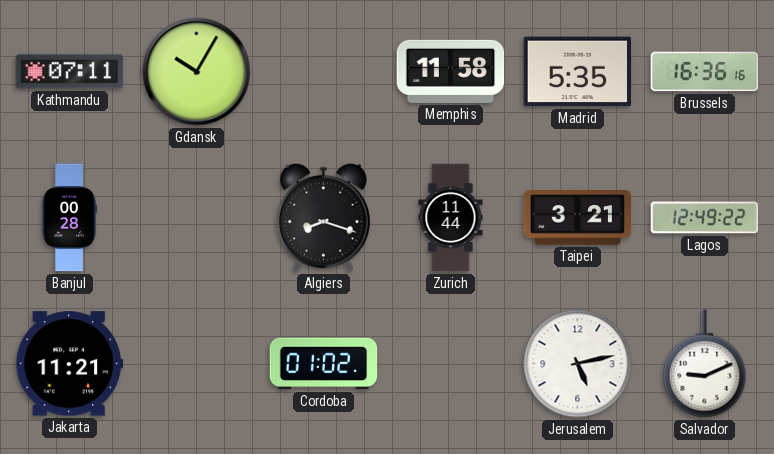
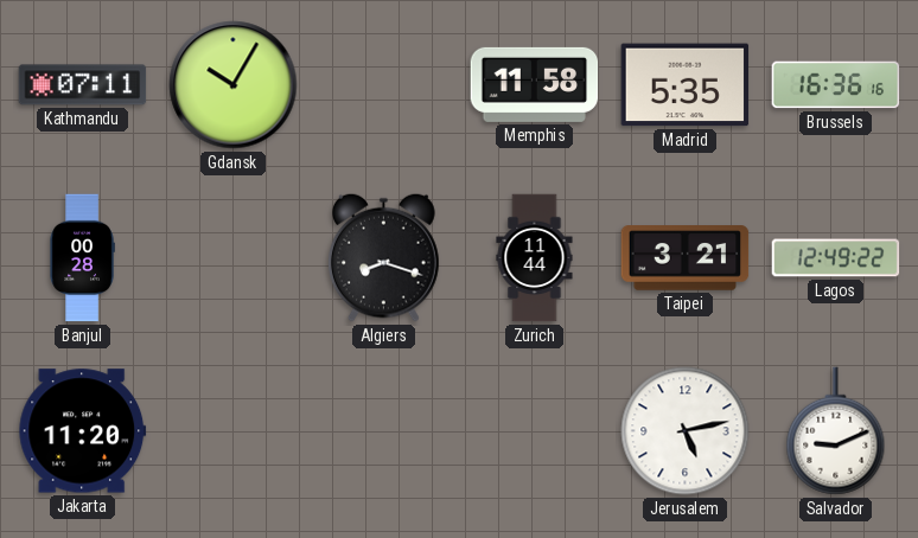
Jakarta: 11:21 -> 11:20
Cordoba: 01:02 -> none
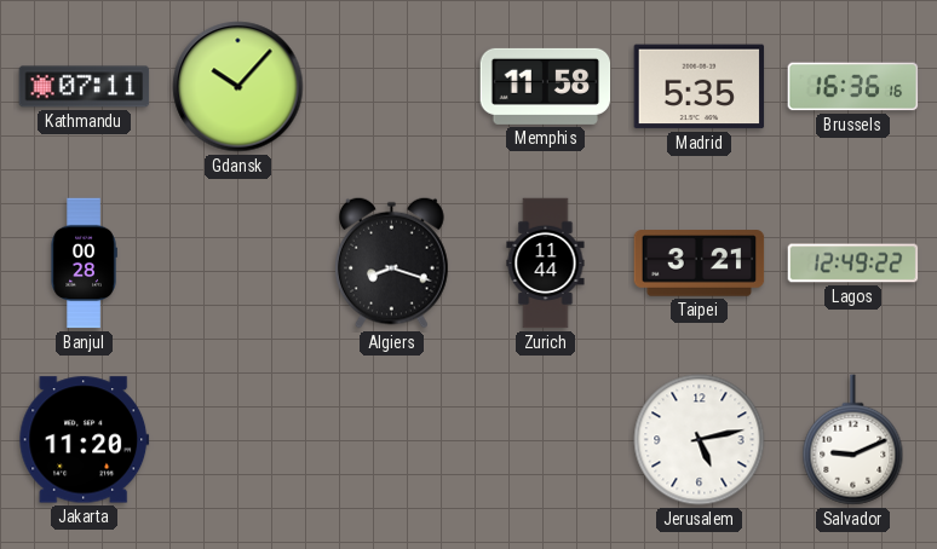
Gdansk: 10:05 -> 10:07
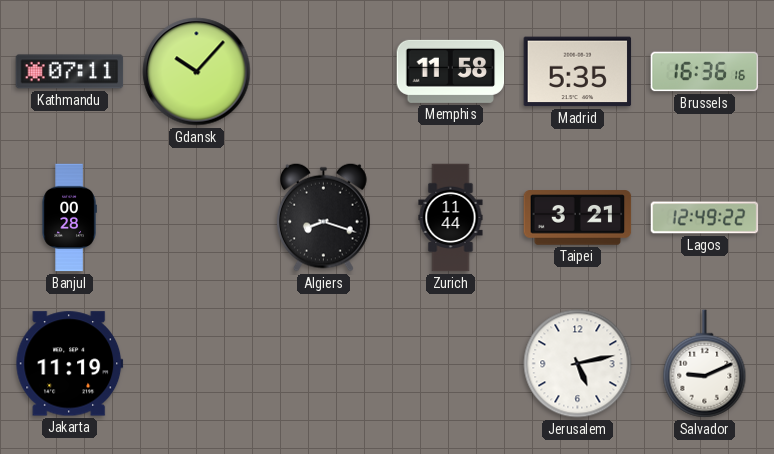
Jakarta: 11:20 -> 11:19
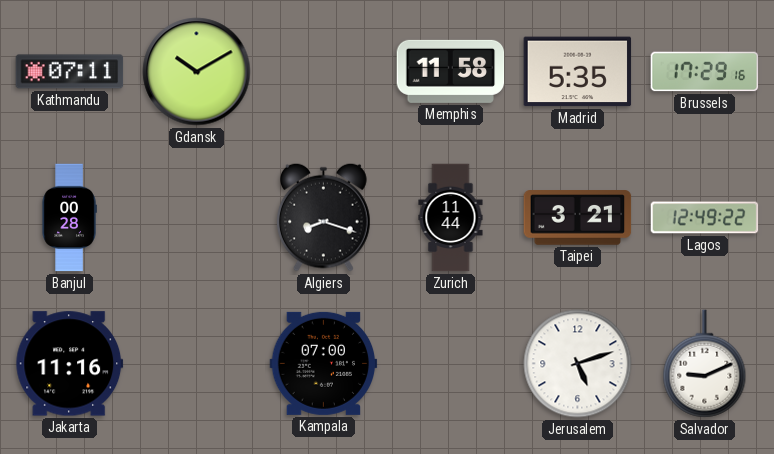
Gdansk: 10:07 -> 10:10
Brussels: 16:36 -> 17:29
Jakarta: 11:19 -> 11:16
Kampala: none -> 07:00
Jerusalem: 5:13 -> 5:12
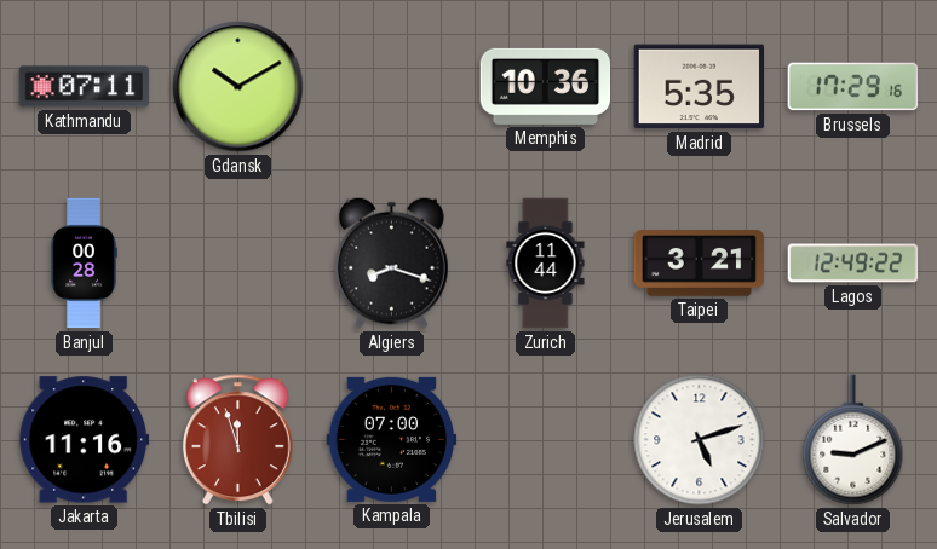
Memphis: 11:58 -> 10:36
Tbilisi: none -> 11:57
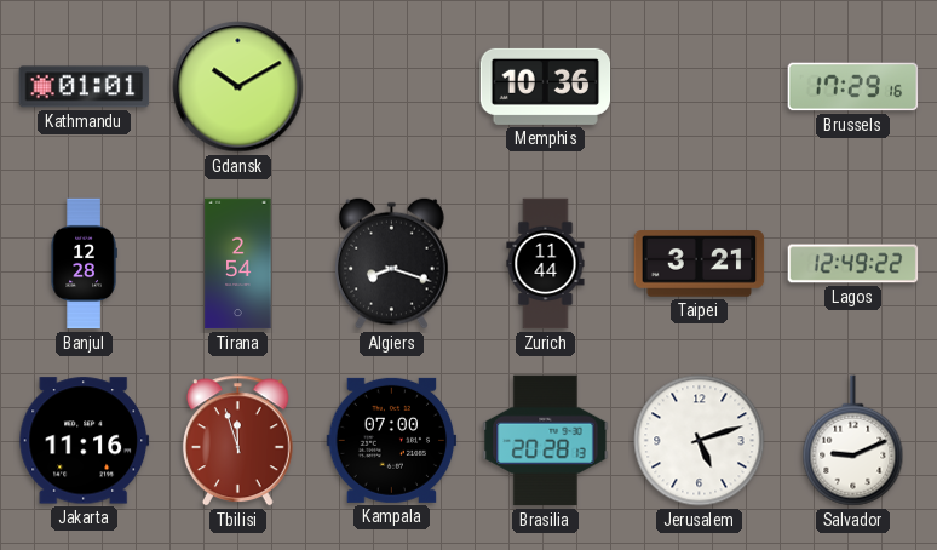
Kathmandu: 07:11 -> 01:01
Madrid: 5:35 -> none
Banjul: 00:28 -> 12:28
Tirana: none -> 2:54
Brasilia: none -> 20:28
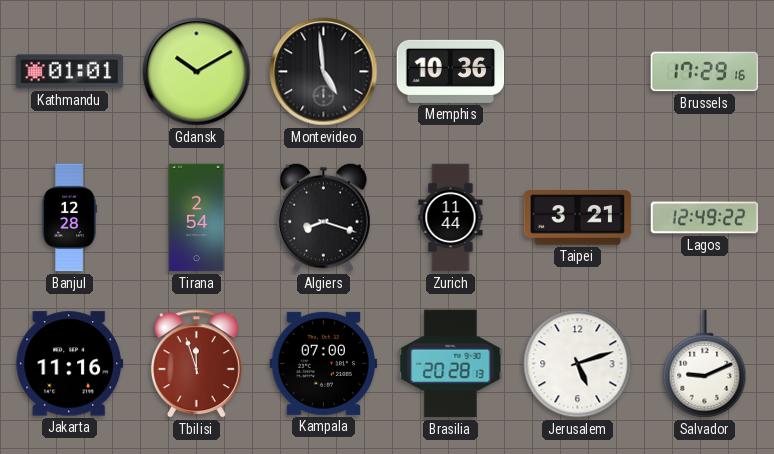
Montevideo: none -> 4:59
